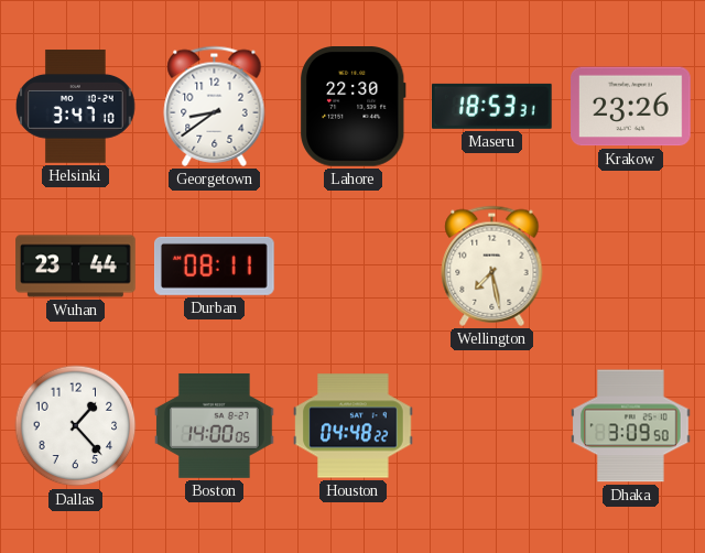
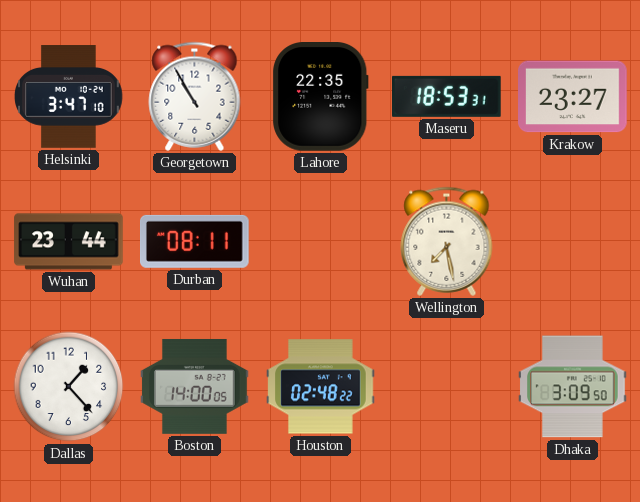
Georgetown: 8:39 -> 10:55
Lahore: 22:30 -> 22:35
Krakow: 23:26 -> 23:27
Houston: 04:48 -> 02:48
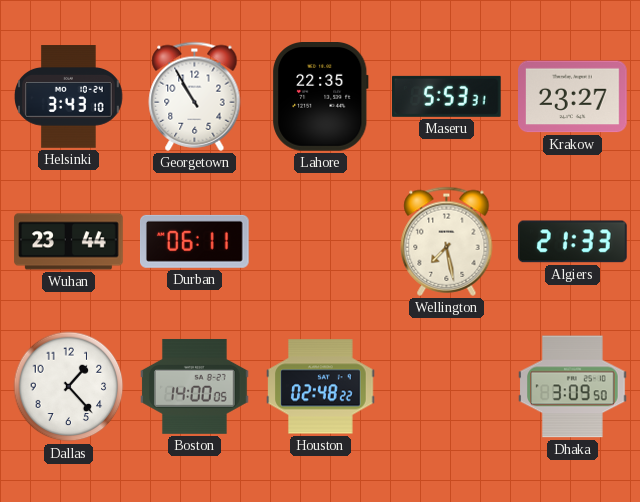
Helsinki: 3:47 -> 3:43
Maseru: 18:53 -> 5:53
Durban: 08:11 -> 06:11
Algiers: none -> 21:33
